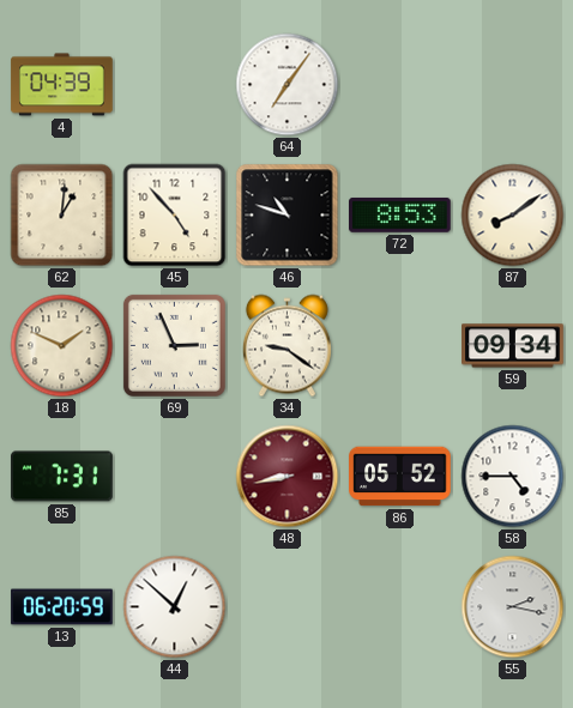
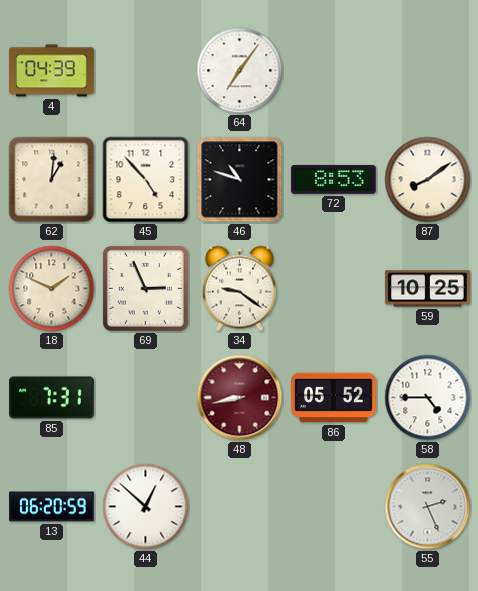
59: 09:34 -> 10:25
55: 2:17 -> 2:26
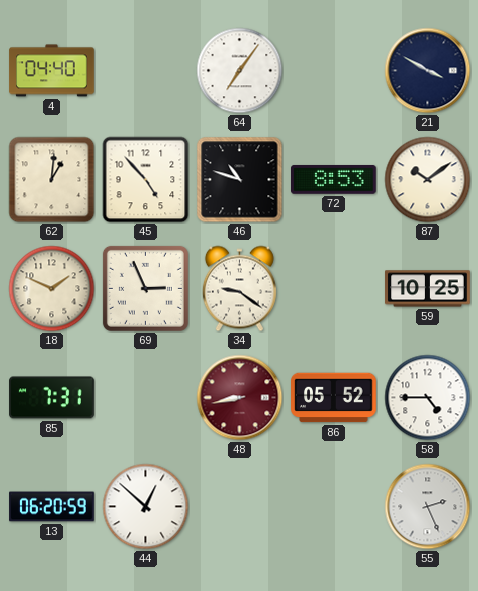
4: 04:39 -> 04:40
21: none -> 3:50
87: 8:09 -> 10:09
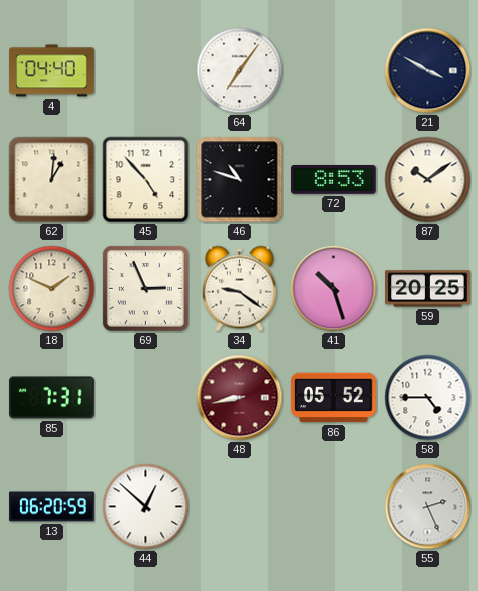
41: none -> 10:27
59: 10:25 -> 20:25
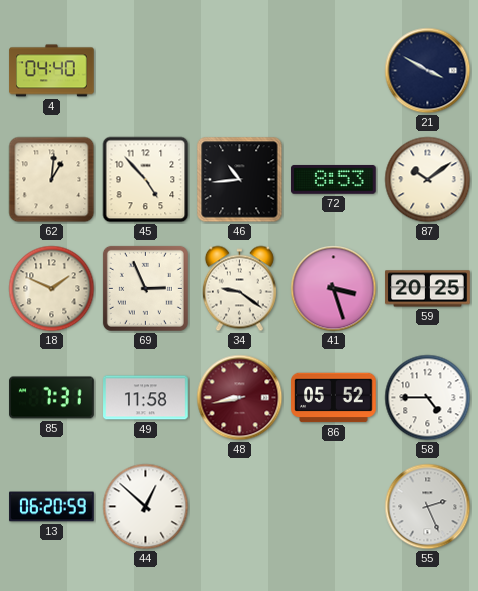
64: 7:06 -> none
46: 10:48 -> 10:44
41: 10:27 -> 3:27
49: none -> 11:58
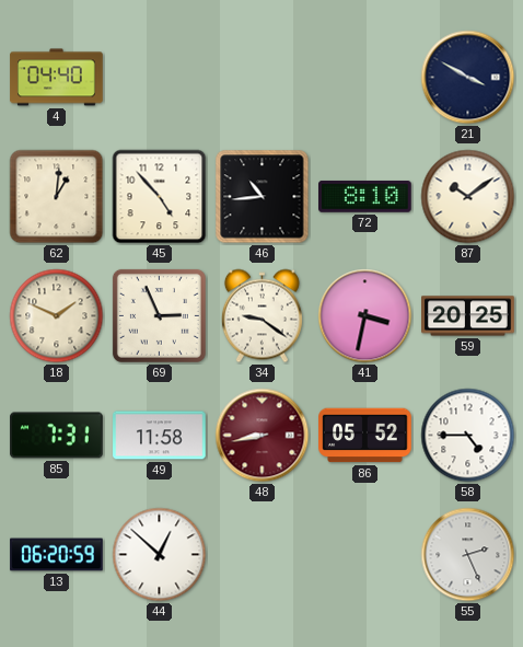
72: 8:53 -> 8:10
41: 3:27 -> 3:32
